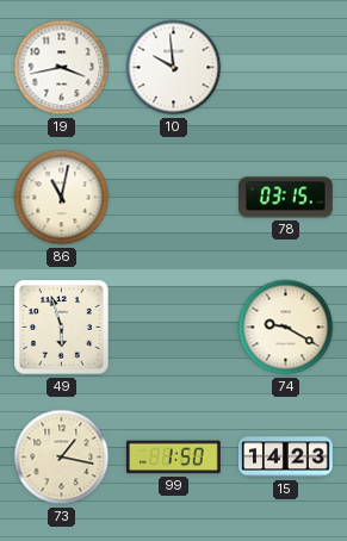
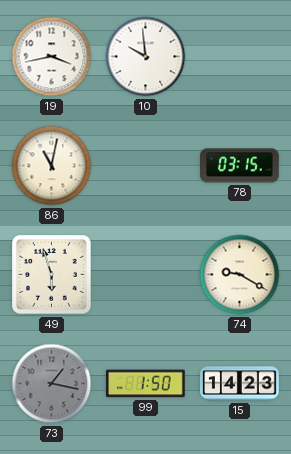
73 dial: cream -> grey
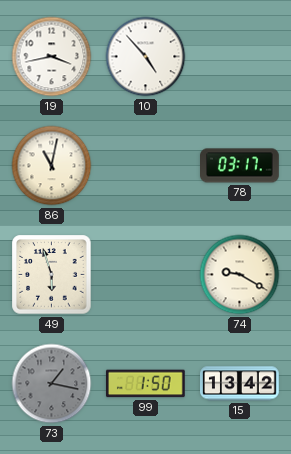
10: 9:59 -> 4:53
78: 03:15 -> 03:17
15: 14:23 -> 13:42
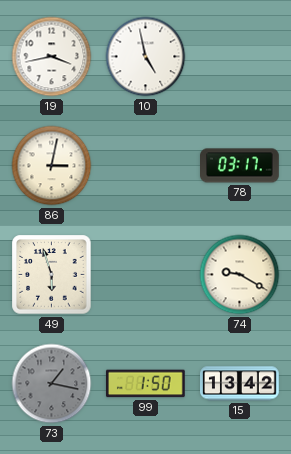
10: 4:53 -> 4:58
86: 11:02 -> 3:02
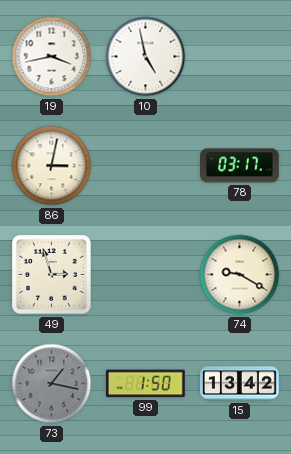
49: 5:57 -> 2:57
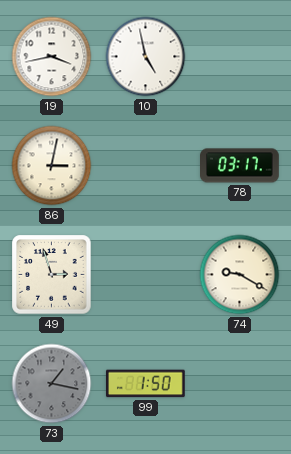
15: 13:42 -> none
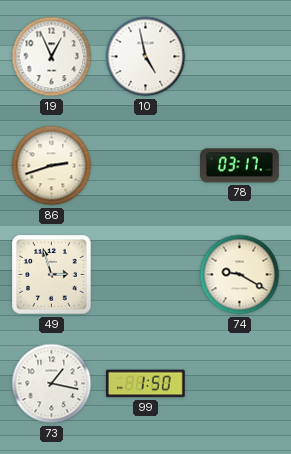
19: 3:43 -> 12:56
86: 3:02 -> 2:42
73 dial: grey -> white
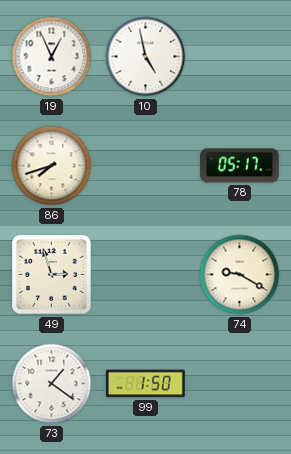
86: 2:42 -> 7:42
78: 03:17 -> 05:17
73: 1:17 -> 1:21
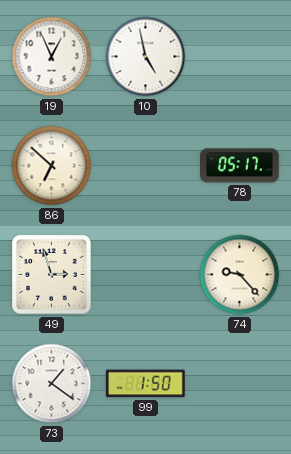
86: 7:42 -> 6:52
74: 9:20 -> 9:23
